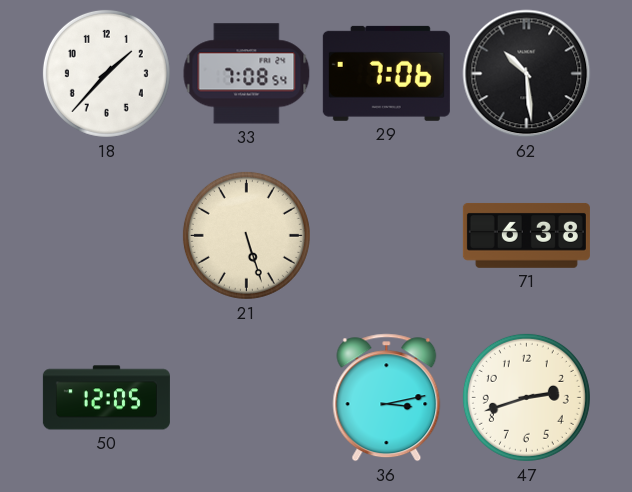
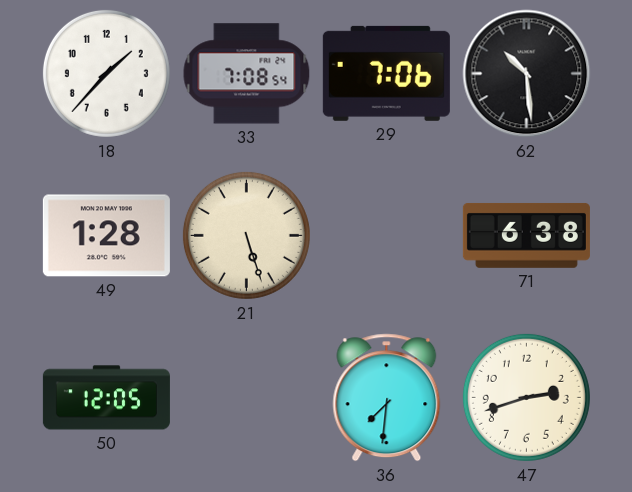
49: none -> 1:28
36: 3:13 -> 7:31
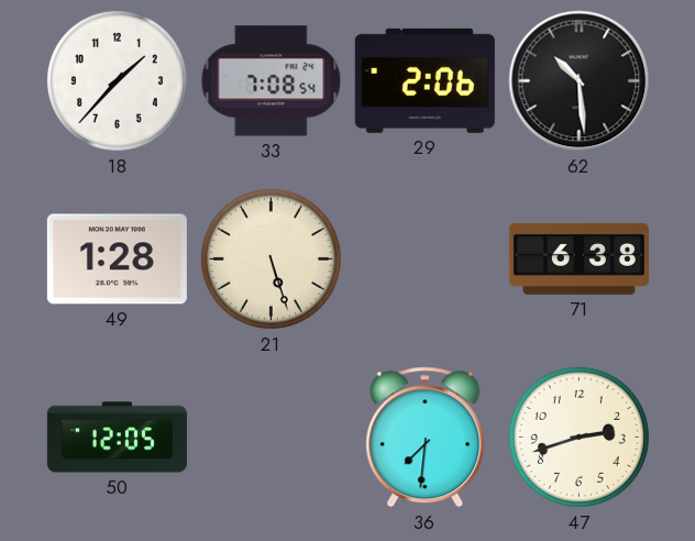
29: 7:06 -> 2:06
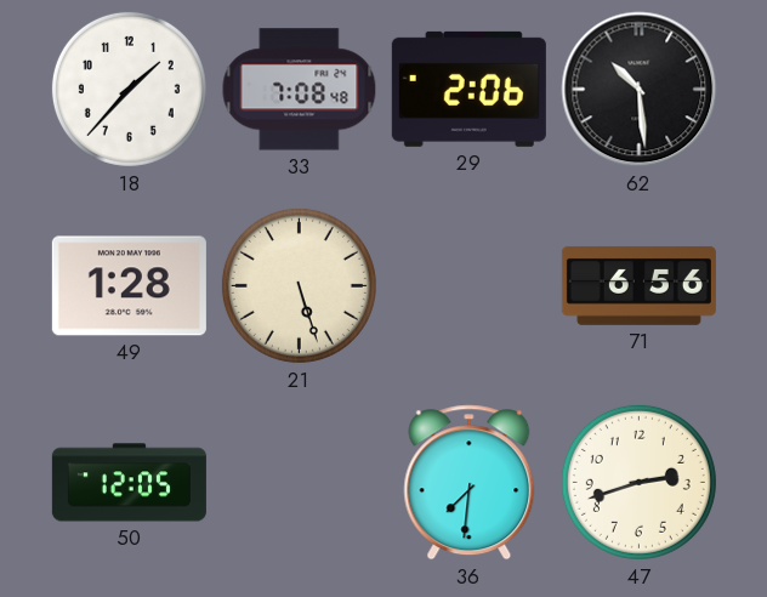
33: 7:08:54 -> 7:08:48
71: 6:38 -> 6:56
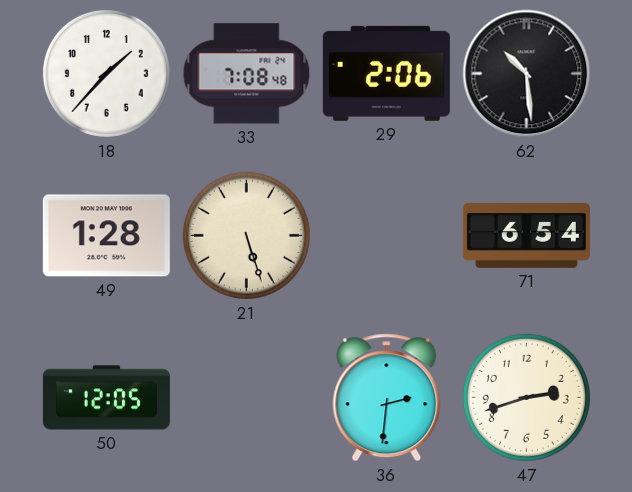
71: 6:56 -> 6:54
36: 7:31 -> 2:31
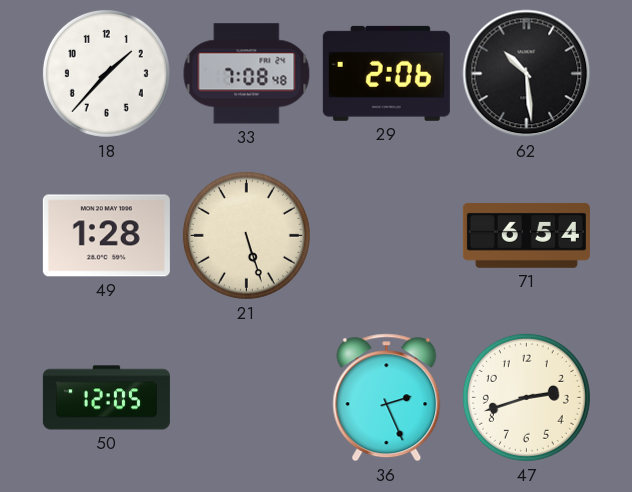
36: 2:31 -> 2:26
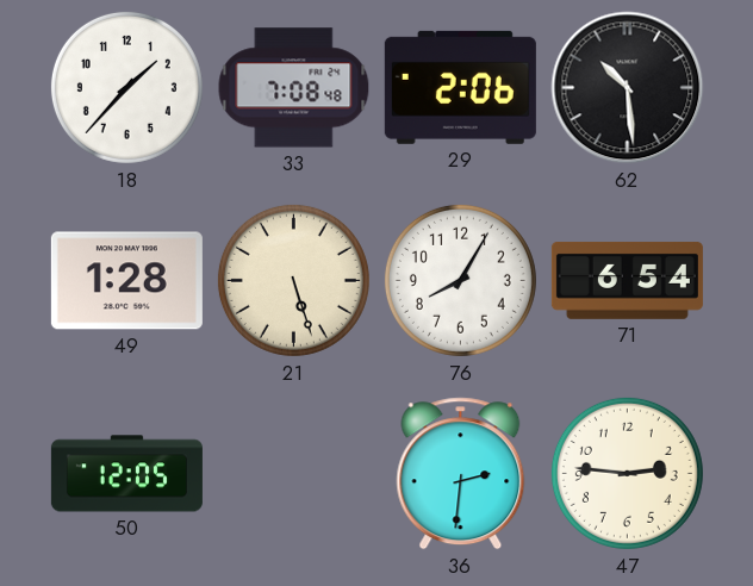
76: none -> 8:05
36: 2:26 -> 2:31
47: 2:42 -> 2:46
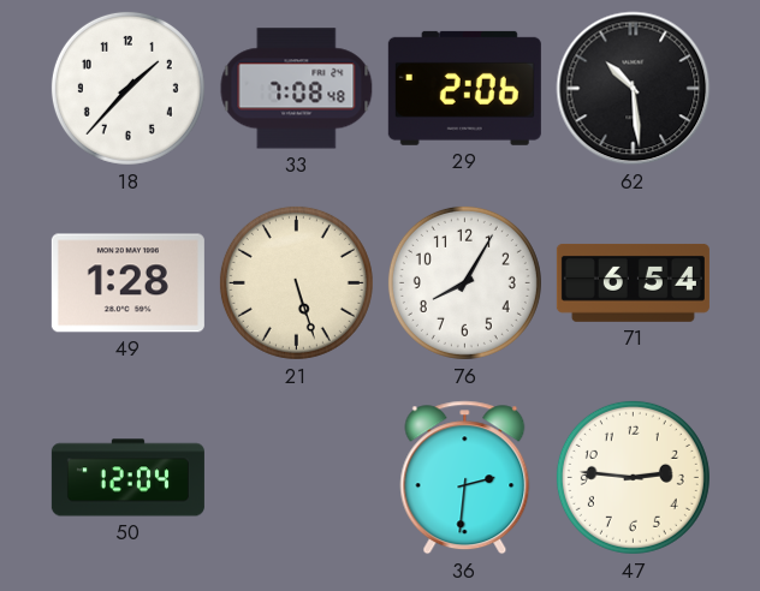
50: 12:05 -> 12:04
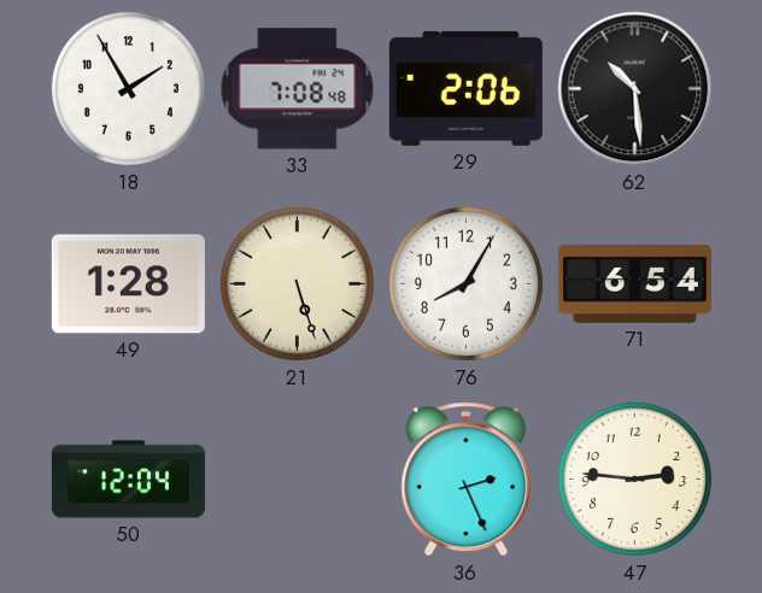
18: 1:37 -> 1:55
36: 2:31 -> 2:26
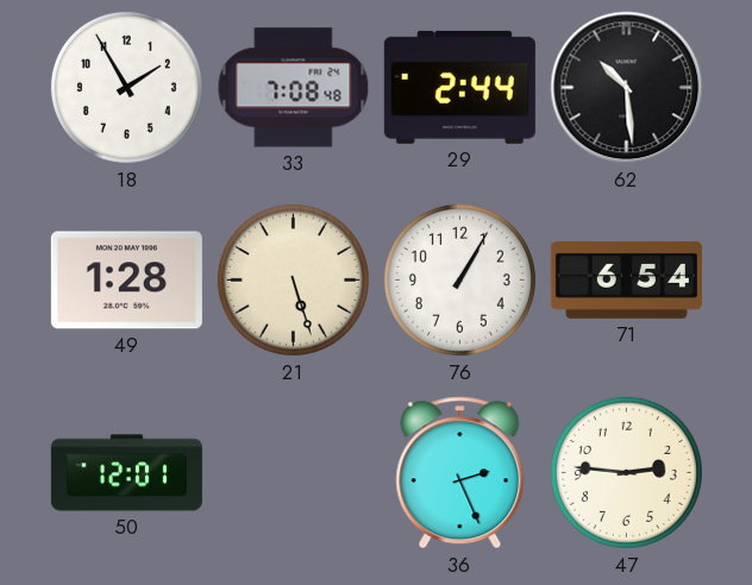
29: 2:06 -> 2:44
76: 8:05 -> 1:05
50: 12:04 -> 12:01
